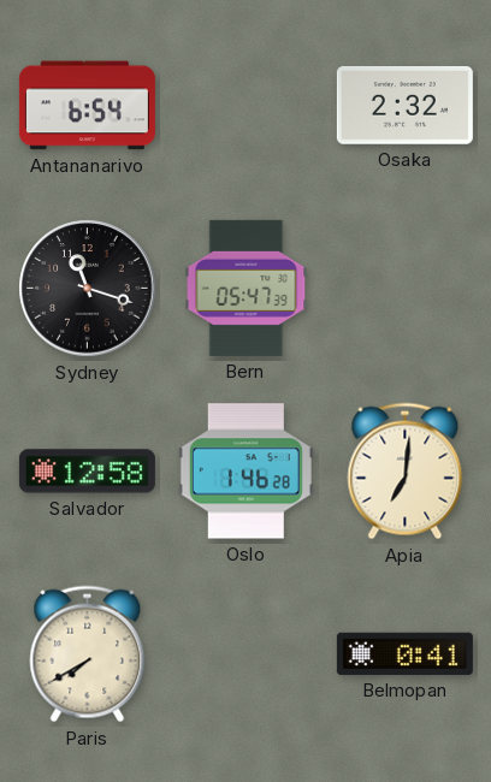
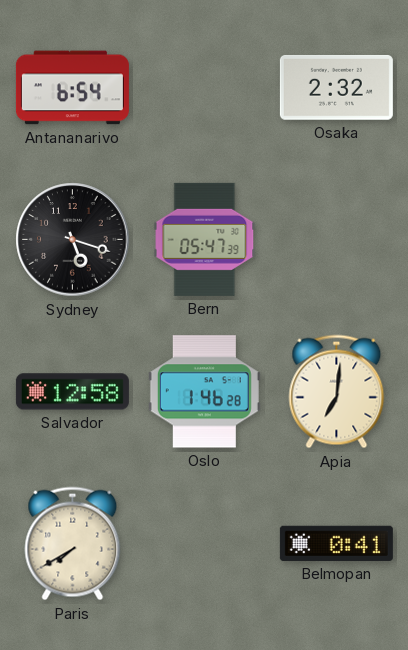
Sydney: 11:18 -> 5:18
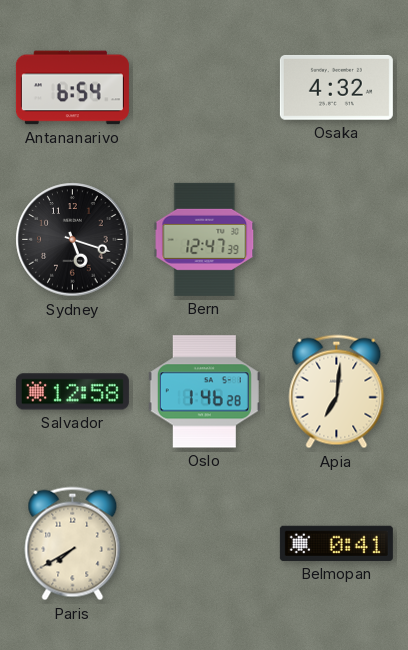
Osaka: 2:32 -> 4:32
Bern: 05:47 -> 12:47
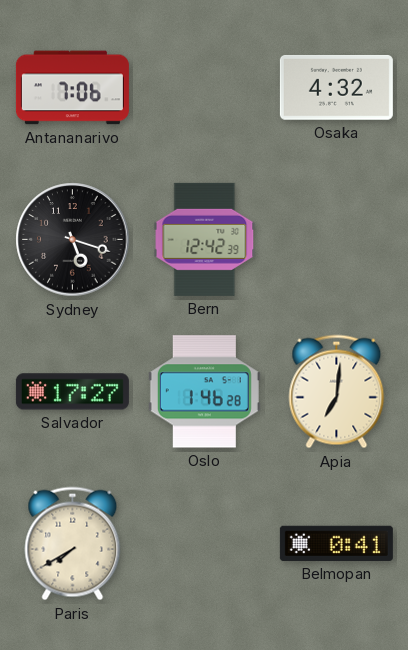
Antananarivo: 6:54 -> 7:06
Bern: 12:47 -> 12:42
Salvador: 12:58 -> 17:27
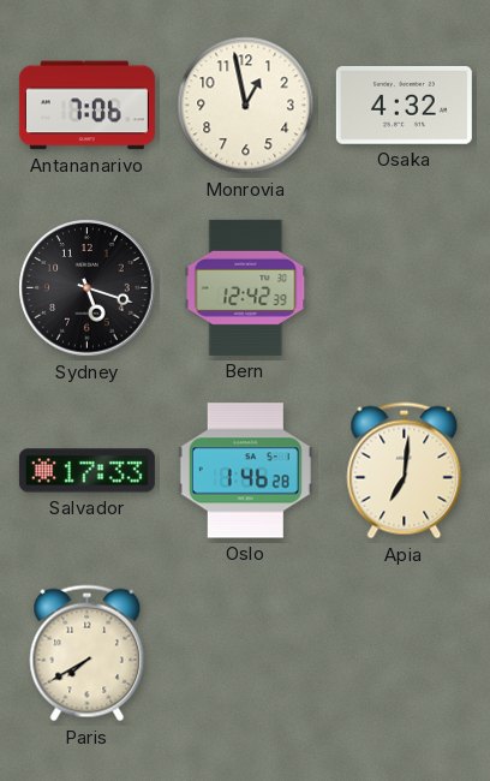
Monrovia: none -> 12:58
Salvador: 17:27 -> 17:33
Belmopan: 0:41 -> none
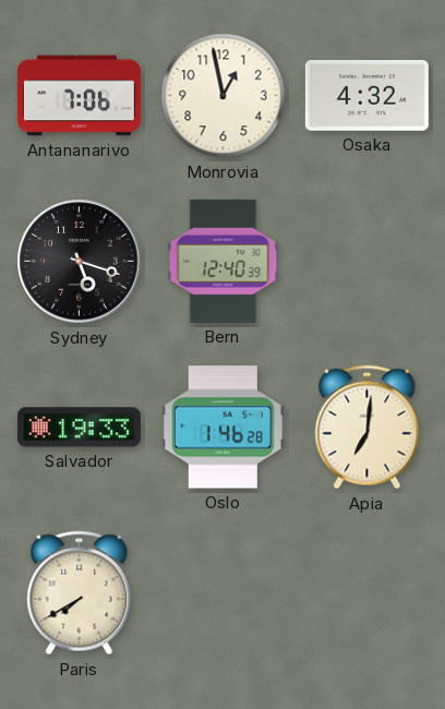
Bern: 12:42 -> 12:40
Salvador: 17:33 -> 19:33
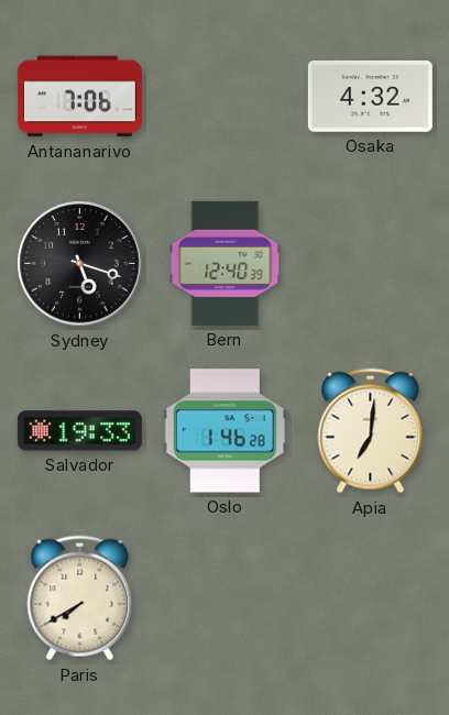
Monrovia: 12:58 -> none
